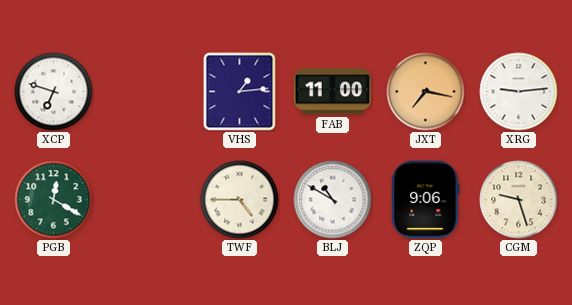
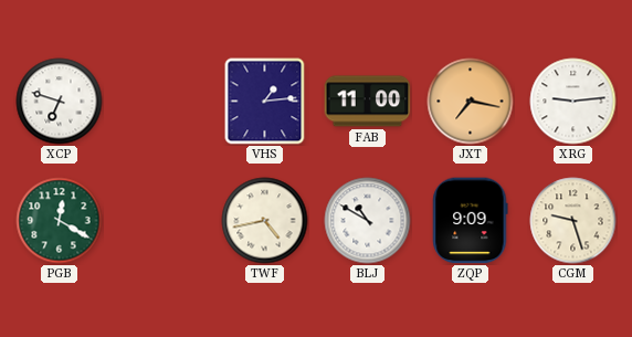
TWF: 4:45 -> 4:43
ZQP: 9:06 -> 9:09
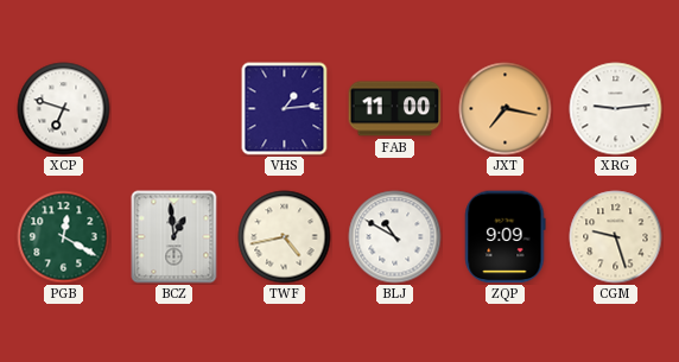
BCZ: none -> 12:59
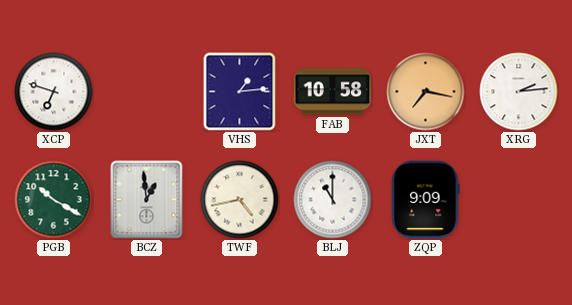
FAB: 11:00 -> 10:58
XRG: 9:14 -> 2:14
PGB: 12:20 -> 10:20
BLJ: 10:50 -> 11:00
CGM: 9:27 -> none
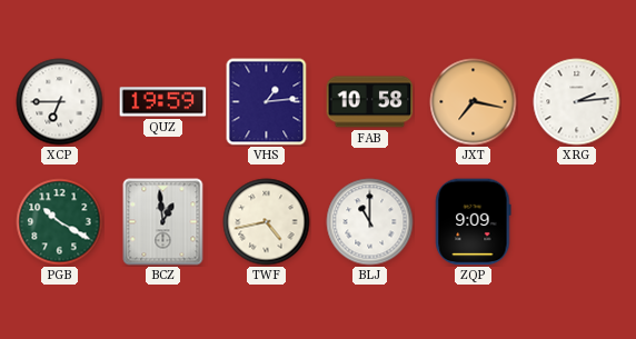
XCP: 6:48 -> 6:45
QUZ: none -> 19:59
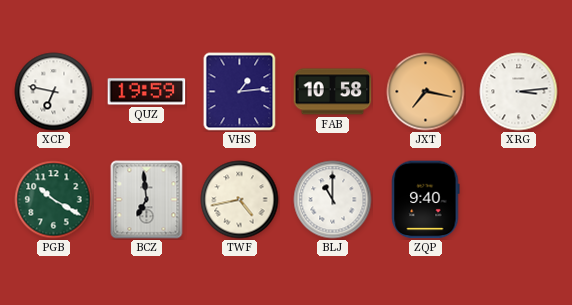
XCP: 6:45 -> 6:47
XRG: 2:14 -> 3:14
BCZ: 12:59 -> 6:59
ZQP: 9:09 -> 9:40
